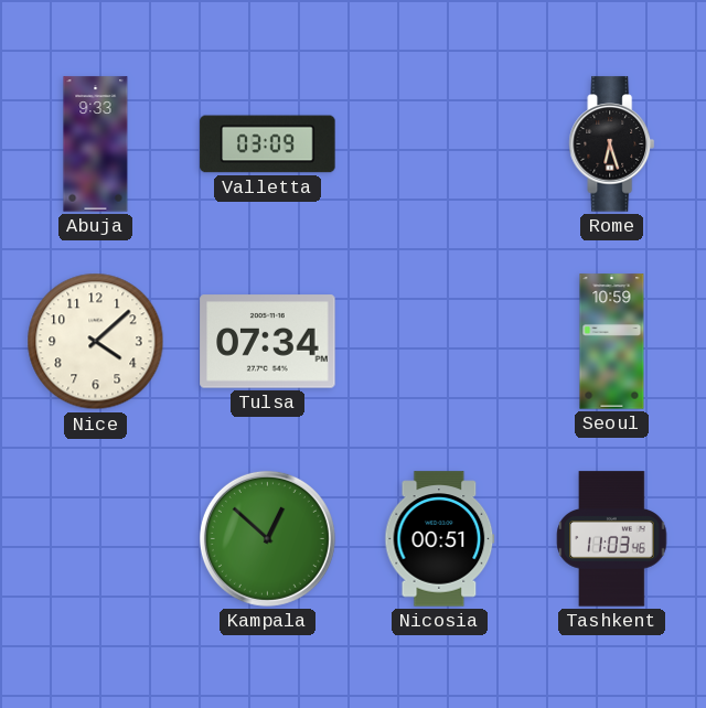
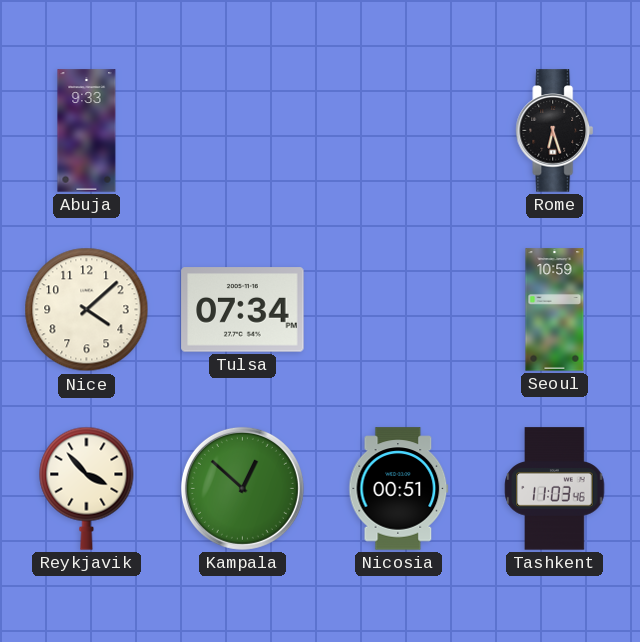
Valletta: 03:09 -> none
Reykjavik: none -> 3:53
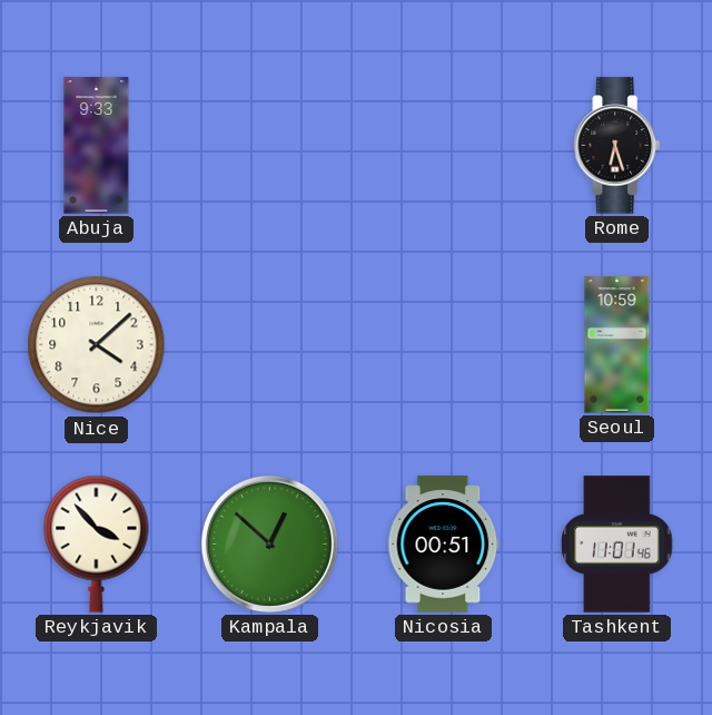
Tulsa: 07:34 -> none
Tashkent: 11:03 -> 11:01
